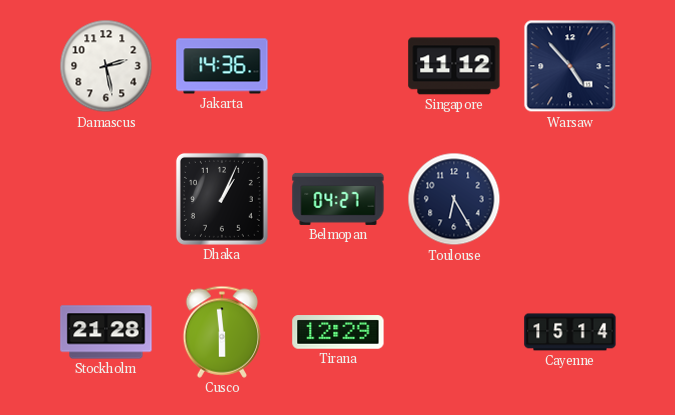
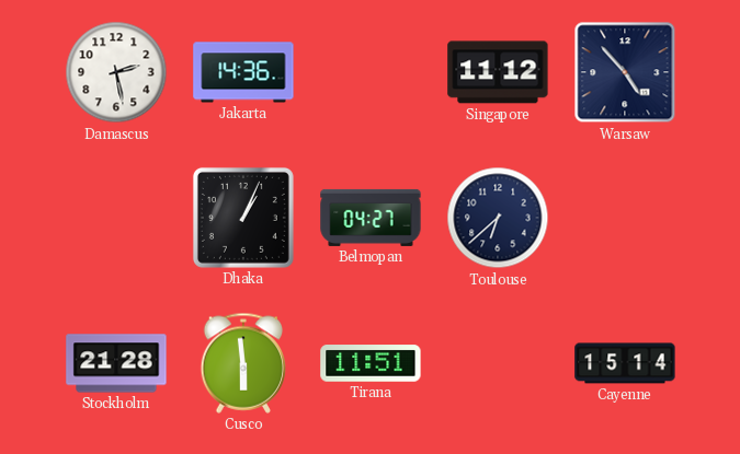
Toulouse: 6:25 -> 6:38
Tirana: 12:29 -> 11:51
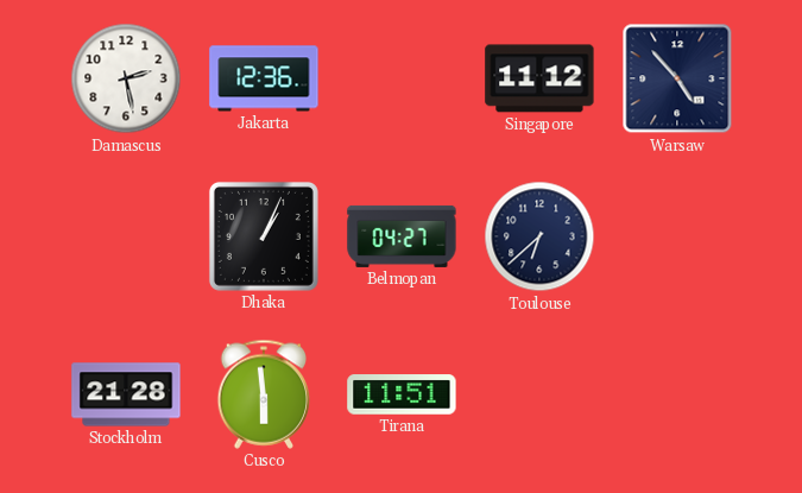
Jakarta: 14:36 -> 12:36
Cayenne: 15:14 -> none
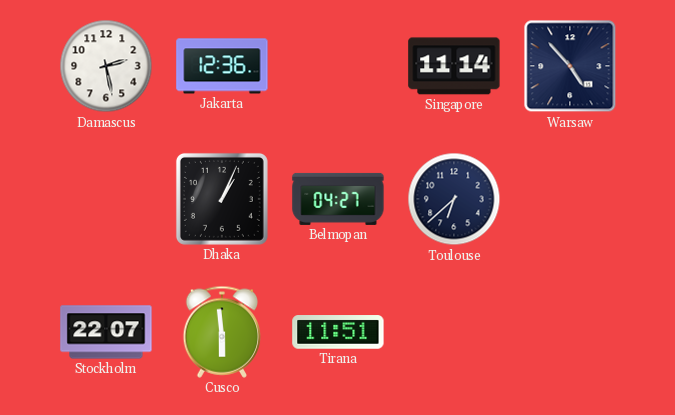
Singapore: 11:12 -> 11:14
Stockholm: 21:28 -> 22:07
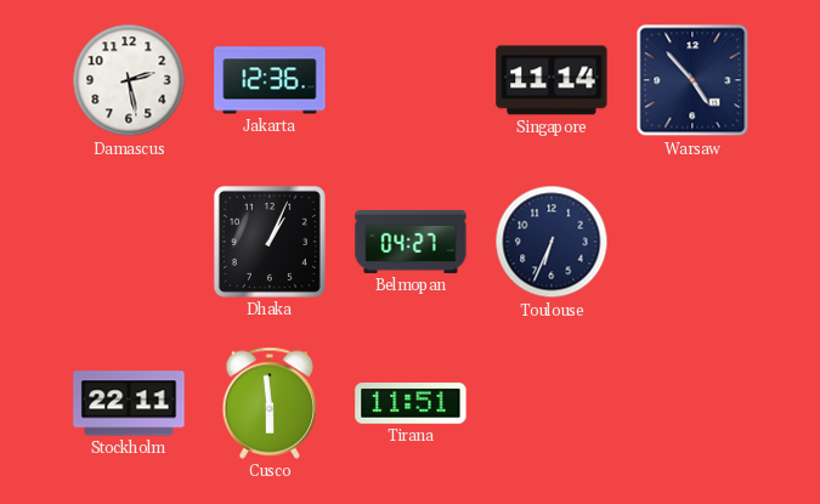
Toulouse: 6:38 -> 6:34
Stockholm: 22:07 -> 22:11
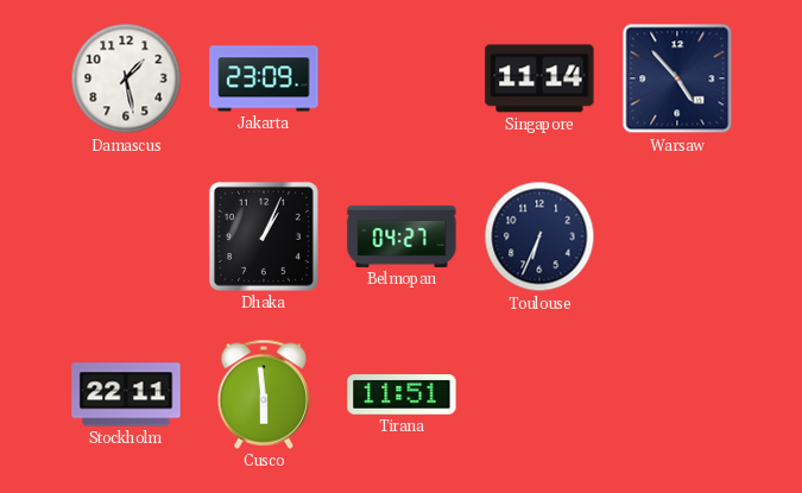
Damascus: 2:28 -> 1:28
Jakarta: 12:36 -> 23:09
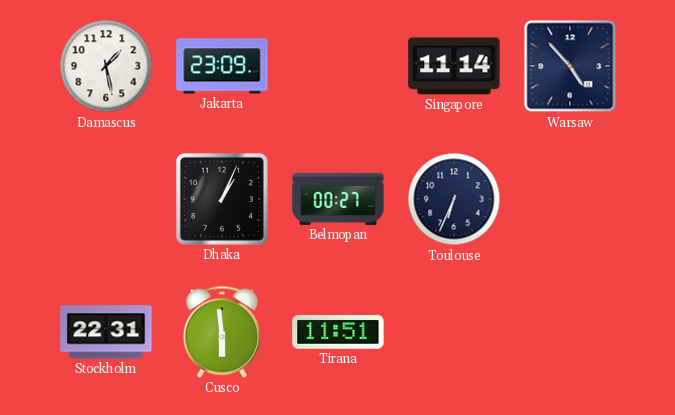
Belmopan: 04:27 -> 00:27
Stockholm: 22:11 -> 22:31
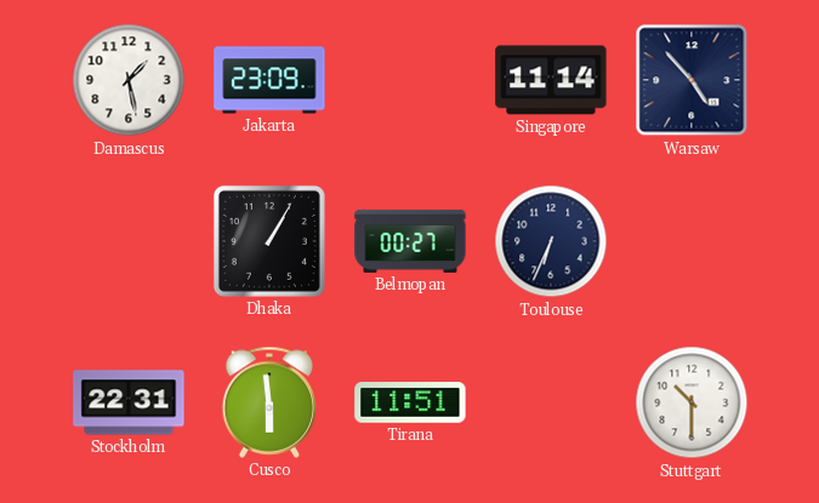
Dhaka: 1:04 -> 1:05
Stuttgart: none -> 10:30
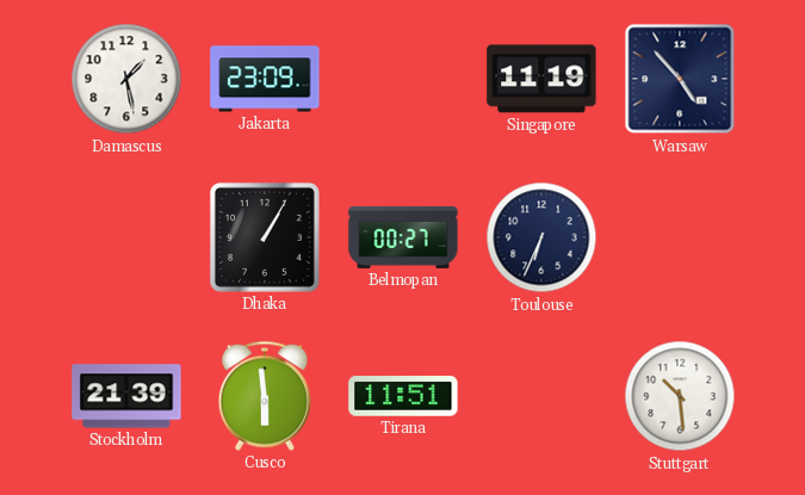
Singapore: 11:14 -> 11:19
Stockholm: 22:31 -> 21:39
Stuttgart: 10:30 -> 10:29
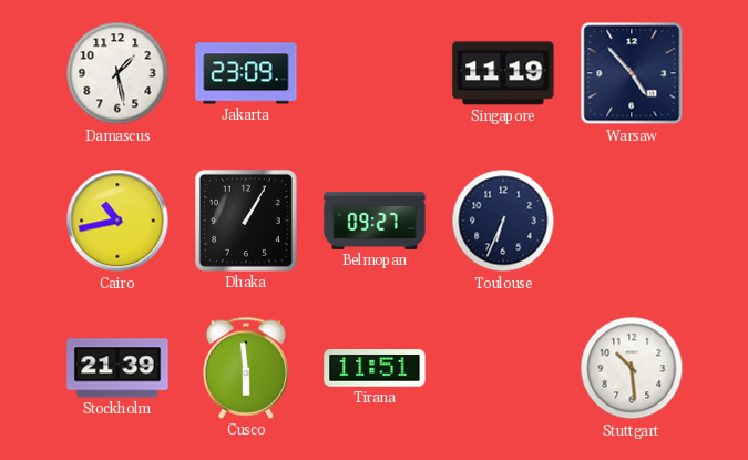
Cairo: none -> 10:43
Belmopan: 00:27 -> 09:27
